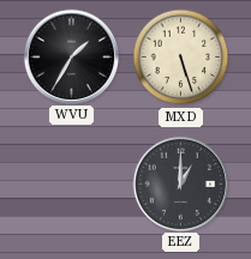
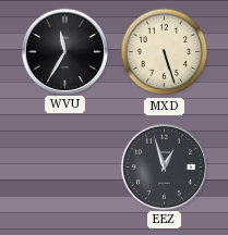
WVU: 1:35 -> 11:35
EEZ: 1:00 -> 12:57
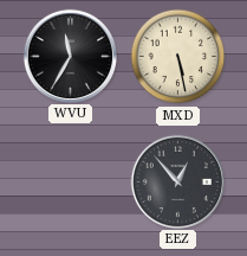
MXD: 5:27 -> 5:28
EEZ: 12:57 -> 12:53
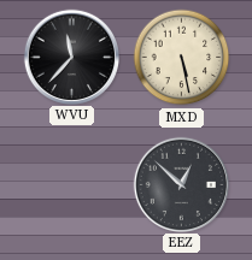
WVU: 11:35 -> 11:37
EEZ: 12:53 -> 12:52
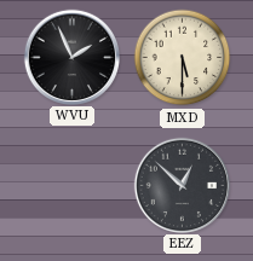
WVU: 11:37 -> 1:56
MXD: 5:28 -> 5:30
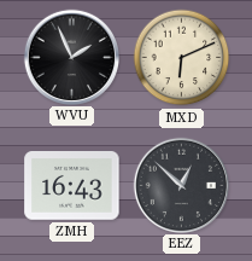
MXD: 5:30 -> 6:11
ZMH: none -> 16:43
